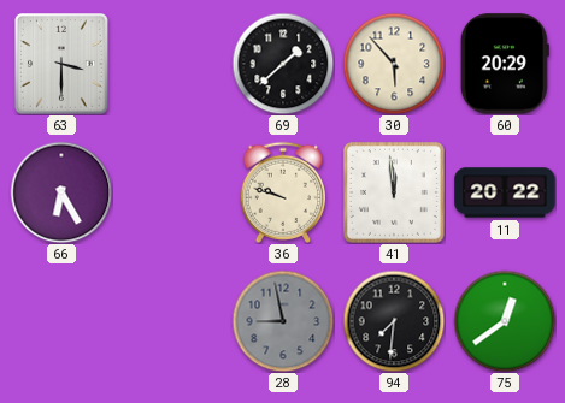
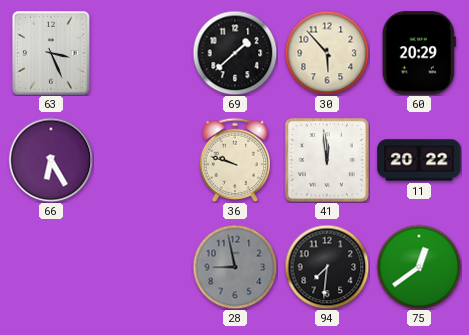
63: 3:30 -> 3:26
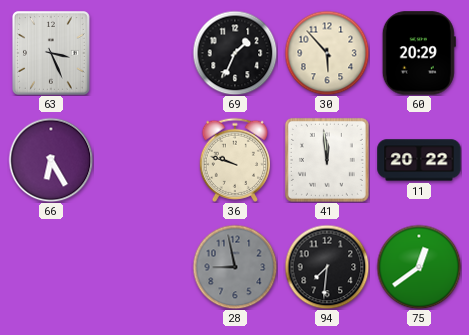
69: 1:38 -> 1:34
